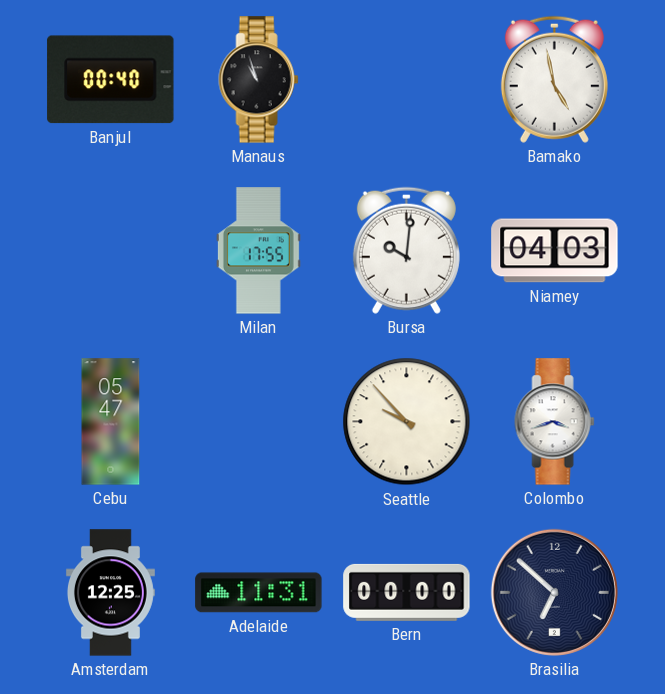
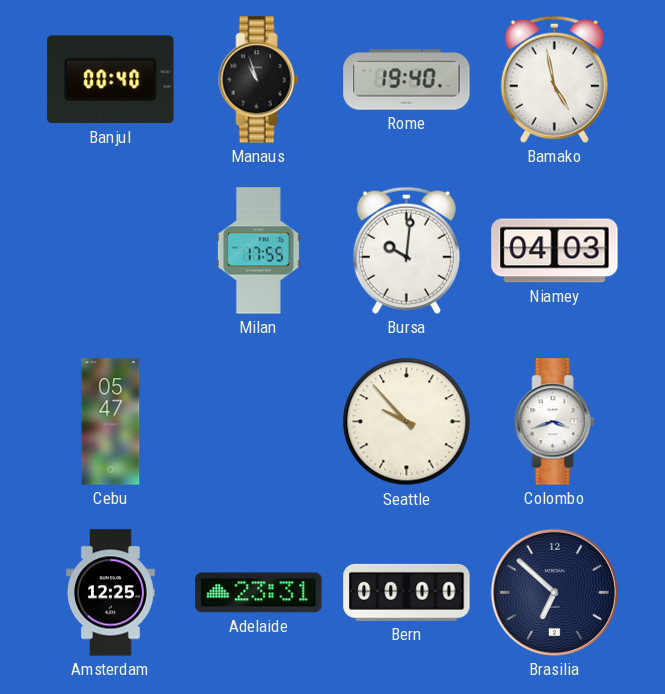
Rome: none -> 19:40
Adelaide: 11:31 -> 23:31
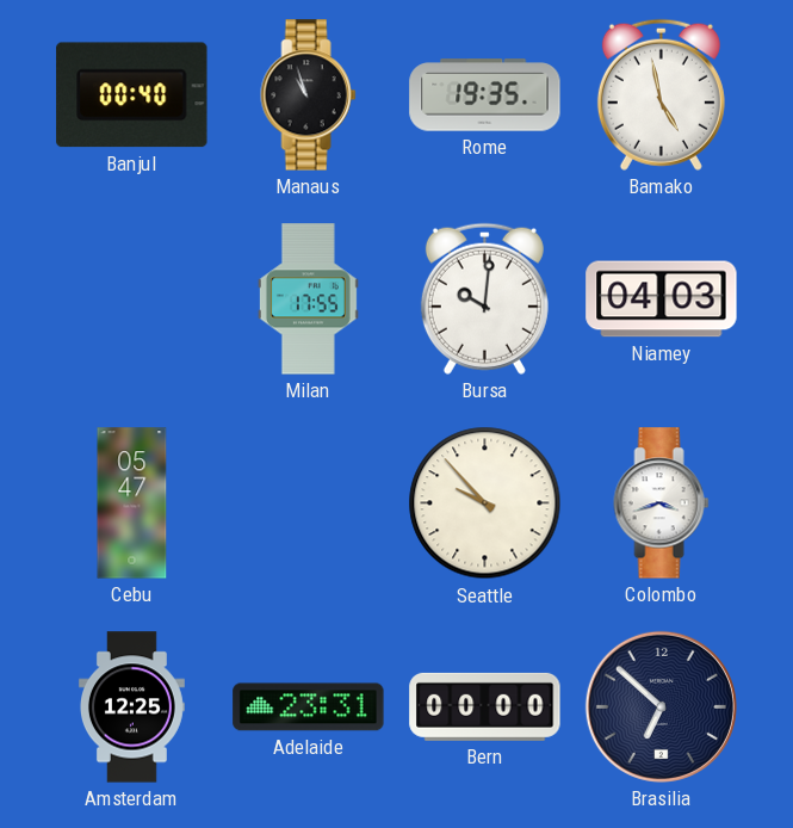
Rome: 19:40 -> 19:35
